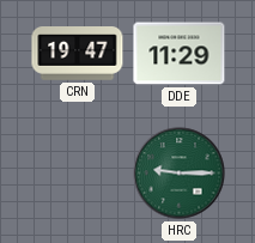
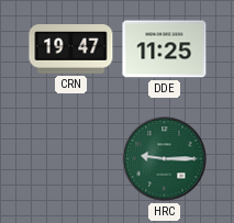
DDE: 11:29 -> 11:25
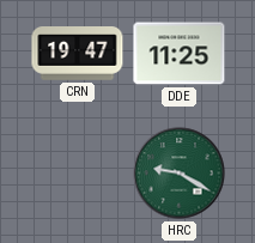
HRC: 9:15 -> 9:20
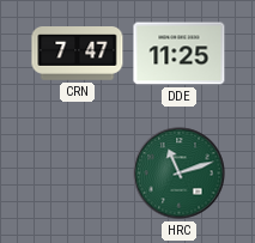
CRN: 19:47 -> 7:47
HRC: 9:20 -> 11:12
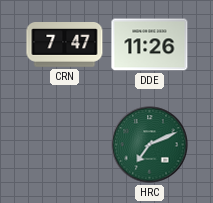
DDE: 11:25 -> 11:26
HRC: 11:12 -> 7:11
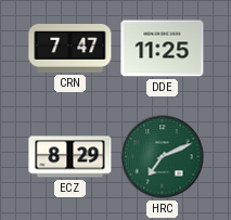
DDE: 11:26 -> 11:25
ECZ: none -> 8:29
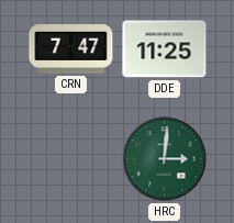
ECZ: 8:29 -> none
HRC: 7:11 -> 3:01
